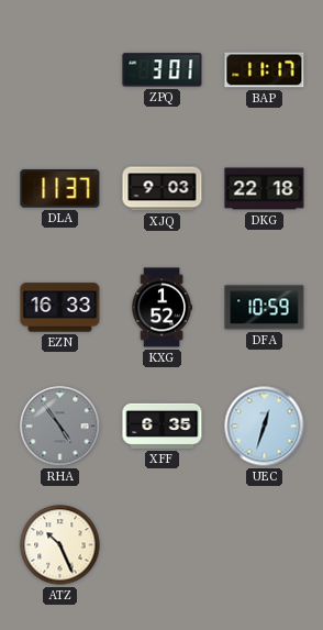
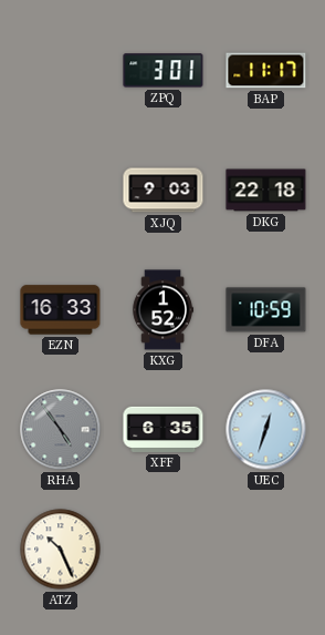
DLA: 11:37 -> none
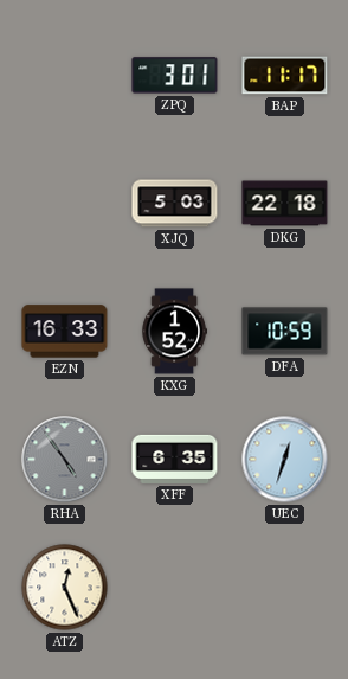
XJQ: 9:03 -> 5:03
ATZ: 10:26 -> 12:26
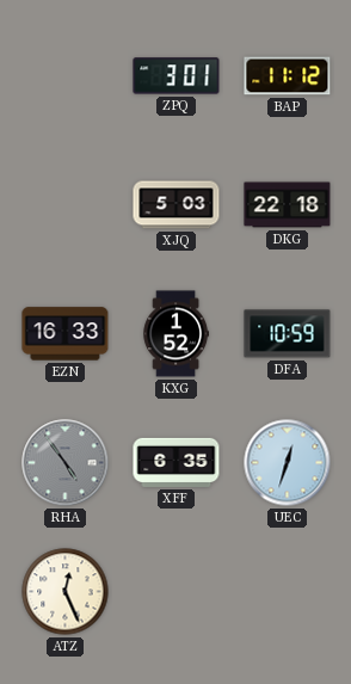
BAP: 11:17 -> 11:12
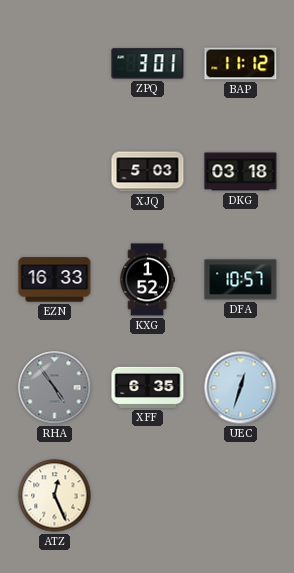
DKG: 22:18 -> 03:18
DFA: 10:59 -> 10:57
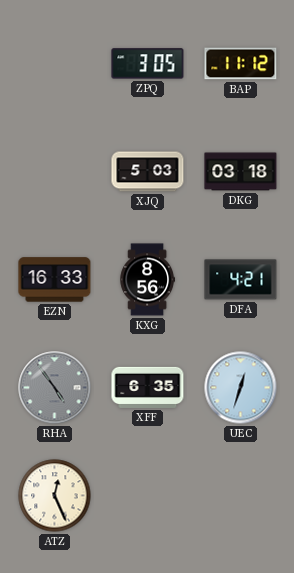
ZPQ: 3:01 -> 3:05
KXG: 1:52 -> 8:56
DFA: 10:57 -> 4:21
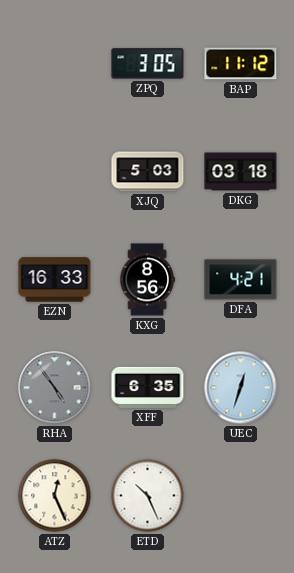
ETD: none -> 10:26
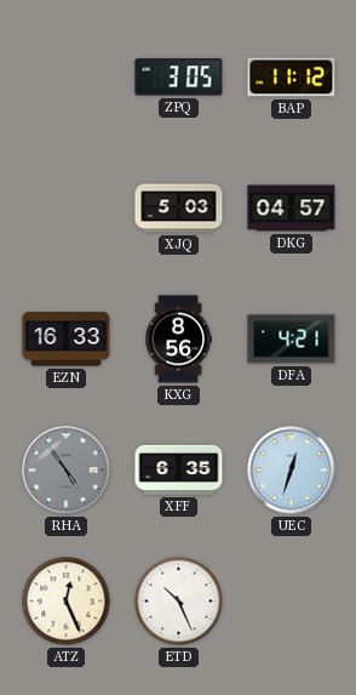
DKG: 03:18 -> 04:57
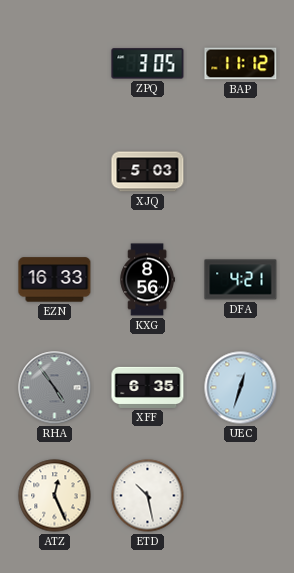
DKG: 04:57 -> none
ETD: 10:26 -> 10:28
